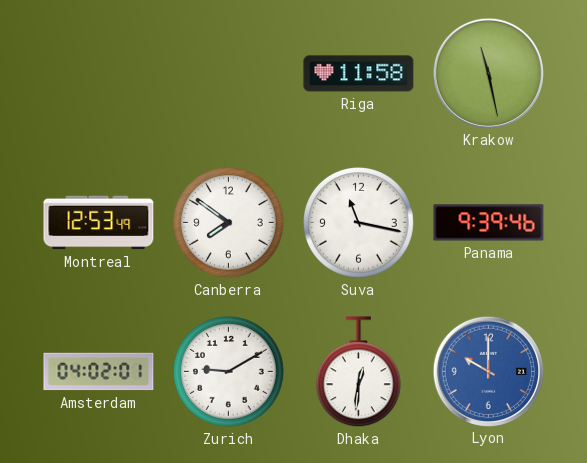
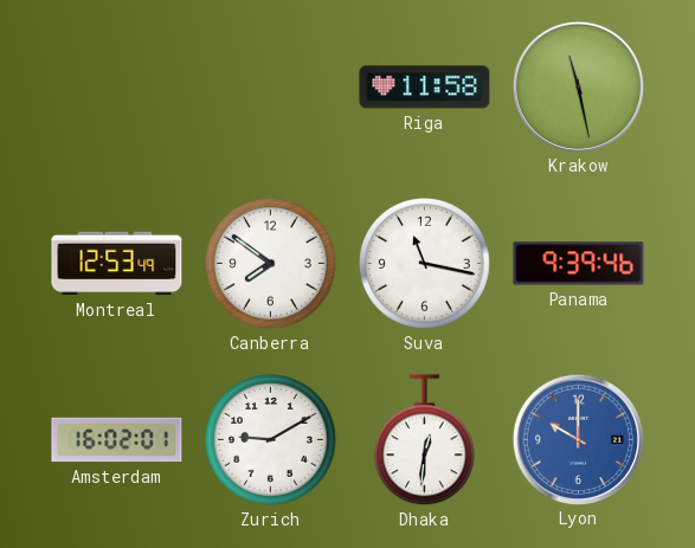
Amsterdam: 04:02 -> 16:02
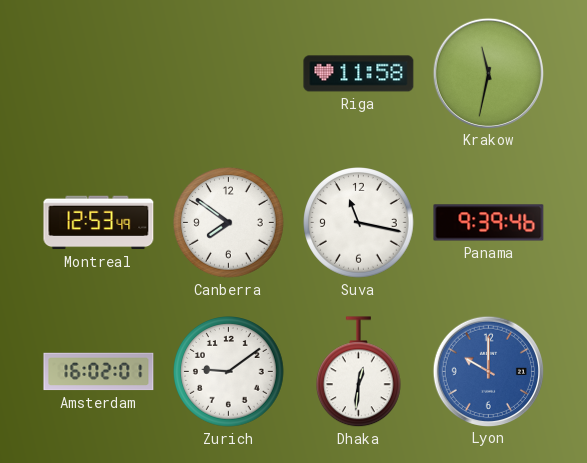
Krakow: 11:28 -> 11:32
Zurich: 9:10 -> 9:09
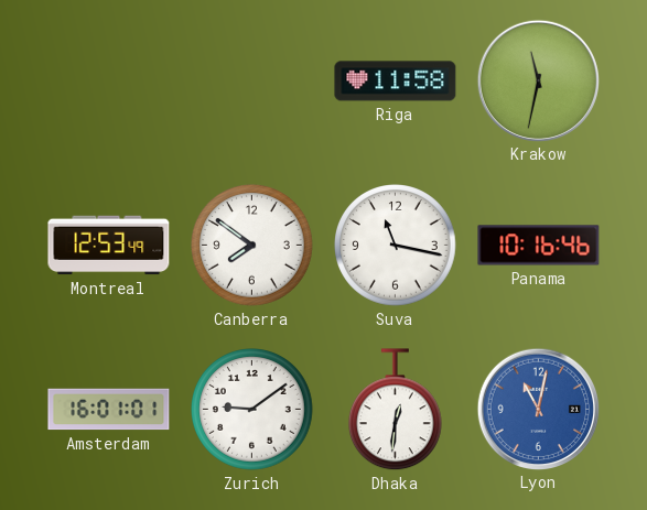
Panama: 9:39 -> 10:16
Amsterdam: 16:02 -> 16:01
Lyon: 10:00 -> 11:02
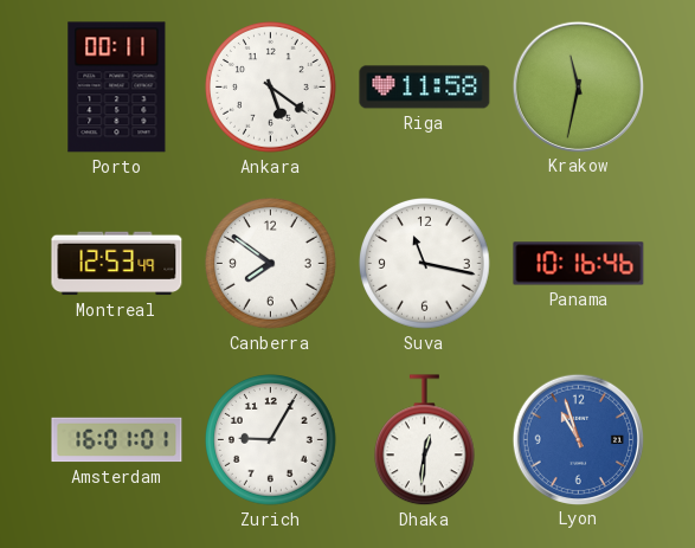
Porto: none -> 00:11
Ankara: none -> 5:21
Zurich: 9:09 -> 9:05
Lyon: 11:02 -> 10:57
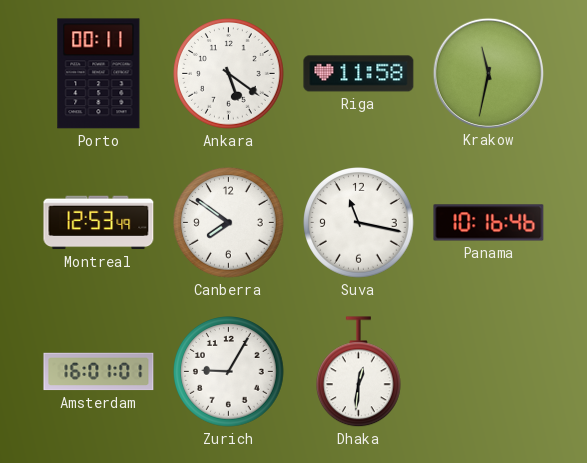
Lyon: 10:57 -> none
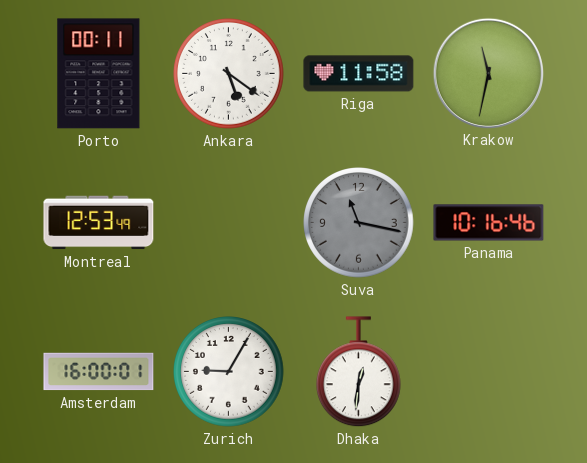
Canberra: 7:51 -> none
Suva dial: white -> grey
Amsterdam: 16:01 -> 16:00
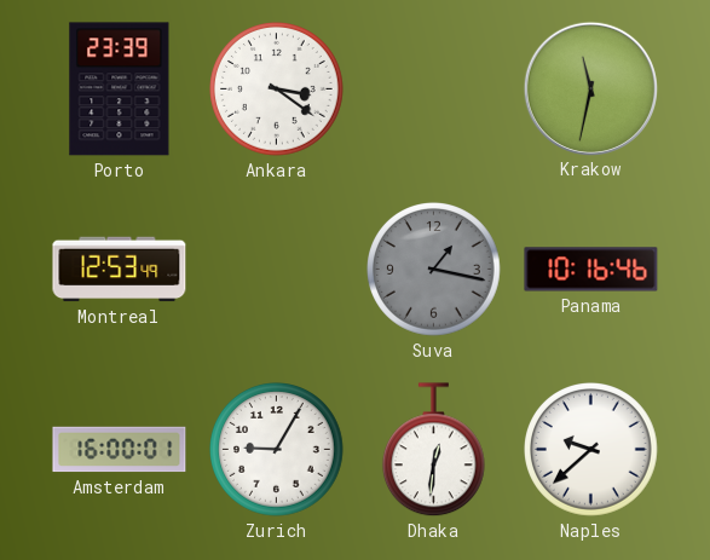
Porto: 00:11 -> 23:39
Ankara: 5:21 -> 3:21
Riga: 11:58 -> none
Suva: 11:17 -> 1:17
Naples: none -> 9:38
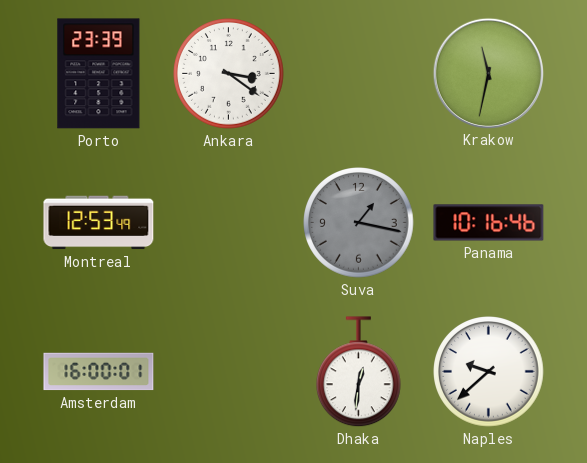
Zurich: 9:05 -> none
